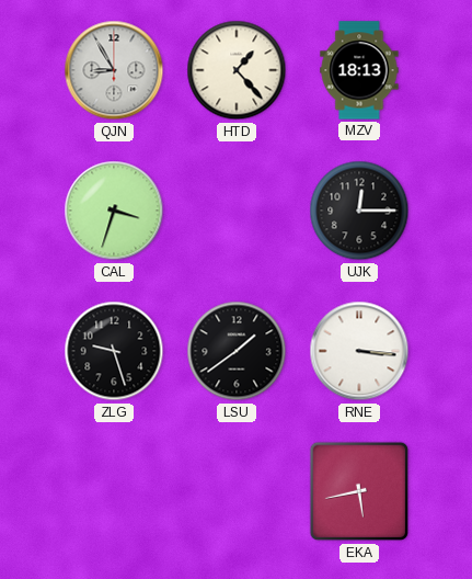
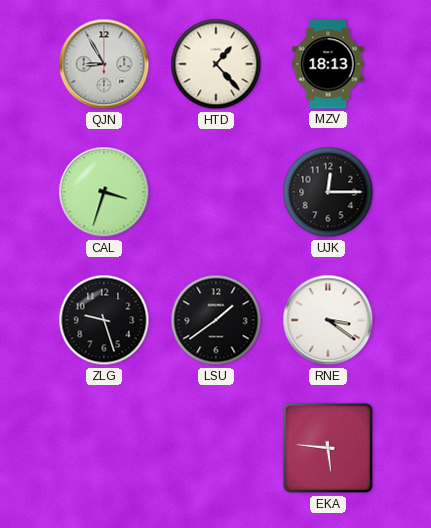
RNE: 3:16 -> 3:21
EKA: 5:43 -> 5:46
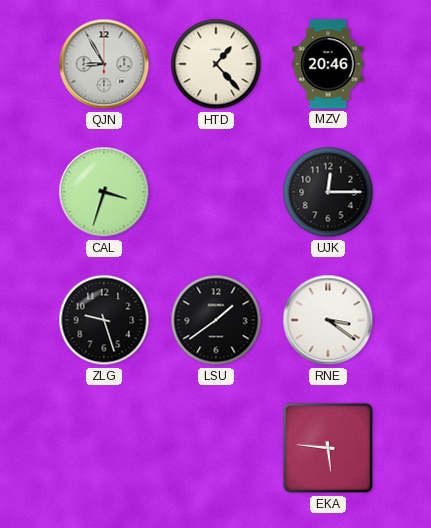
MZV: 18:13 -> 20:46
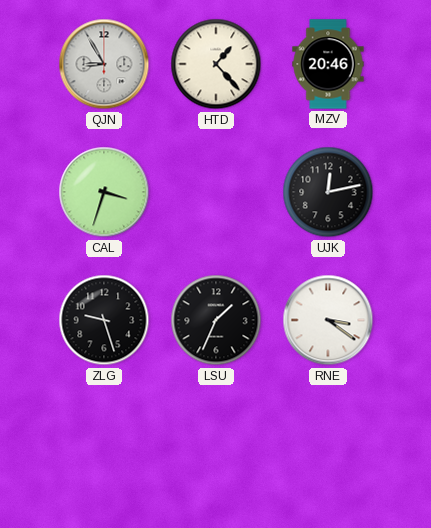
UJK: 12:15 -> 12:13
LSU: 1:39 -> 1:34
EKA: 5:46 -> none
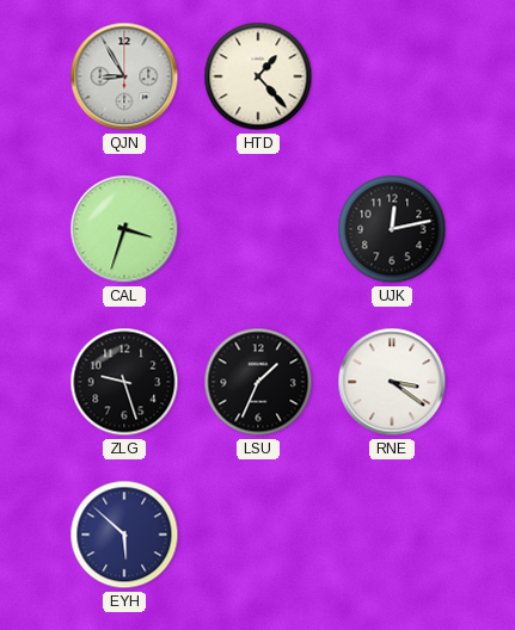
MZV: 20:46 -> none
EYH: none -> 5:52
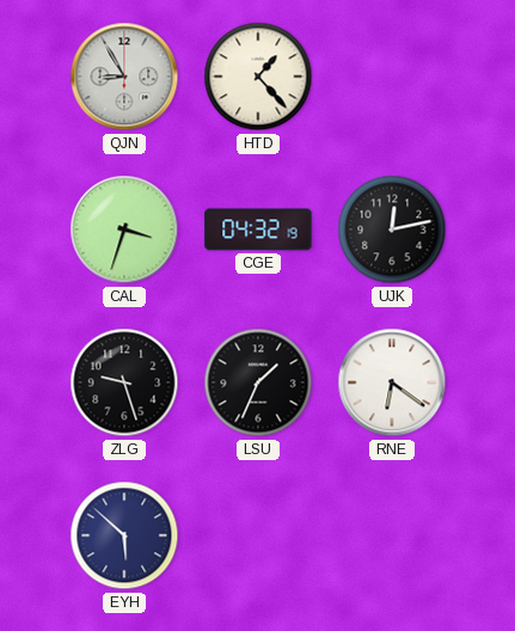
CGE: none -> 04:32
RNE: 3:21 -> 6:21
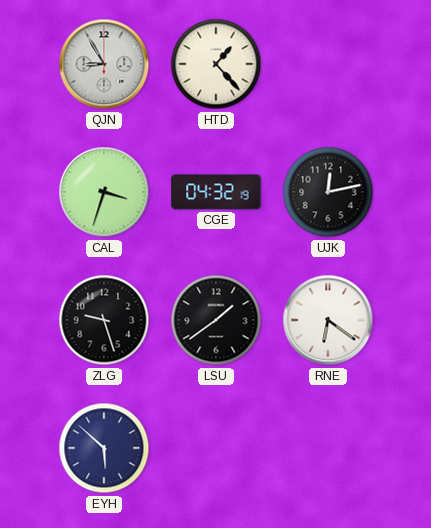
LSU: 1:34 -> 1:39
